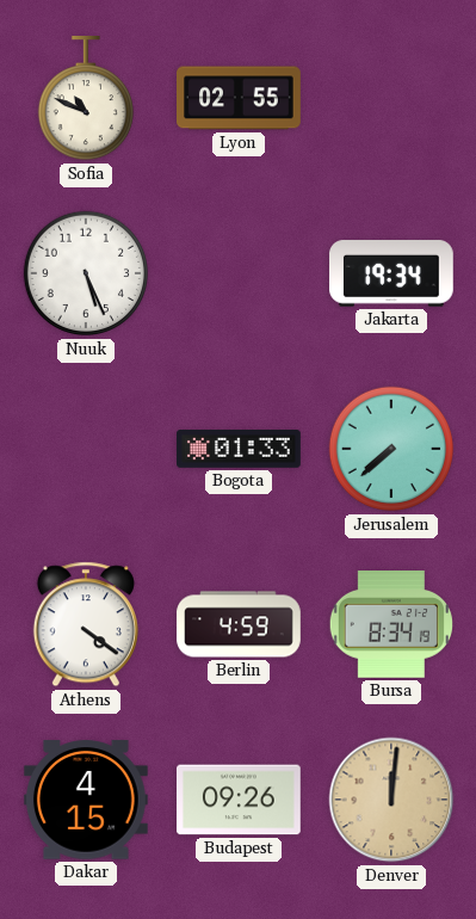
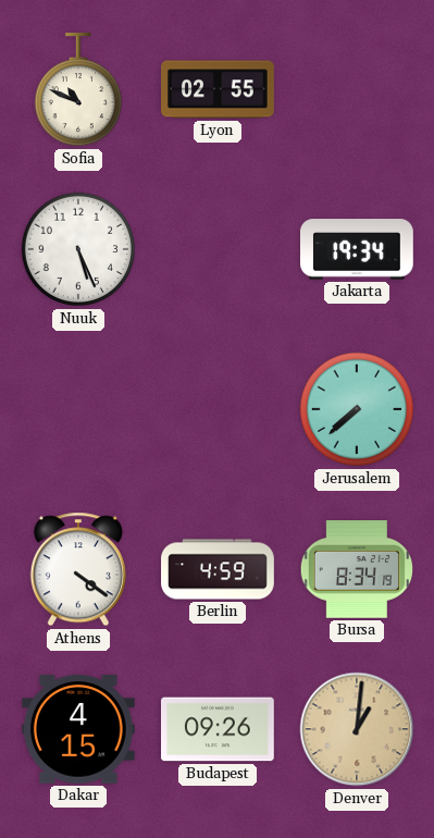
Bogota: 01:33 -> none
Denver: 12:01 -> 1:01
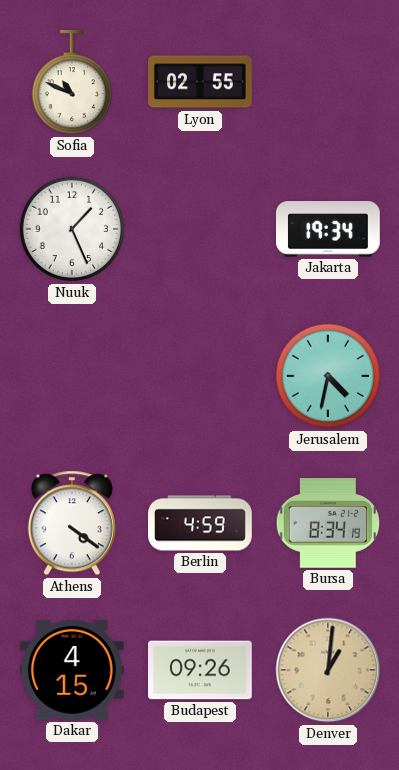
Nuuk: 5:26 -> 1:26
Jerusalem: 7:38 -> 4:32
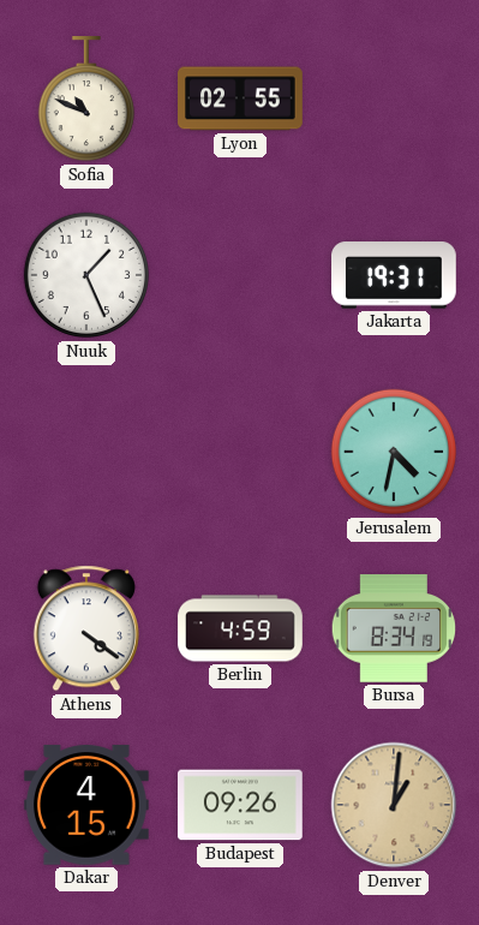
Jakarta: 19:34 -> 19:31
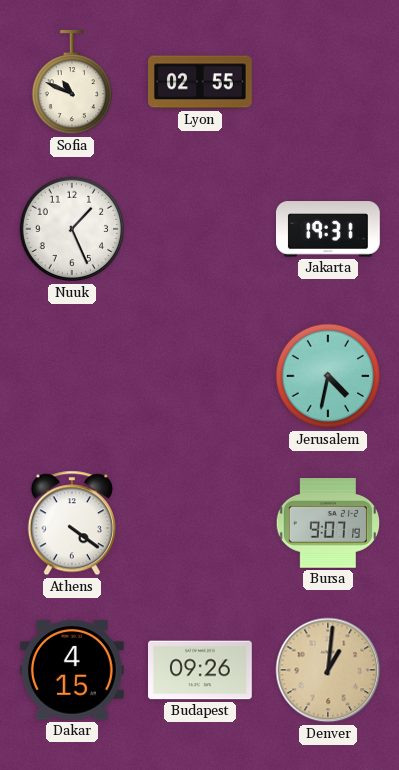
Berlin: 4:59 -> none
Bursa: 8:34 -> 9:07
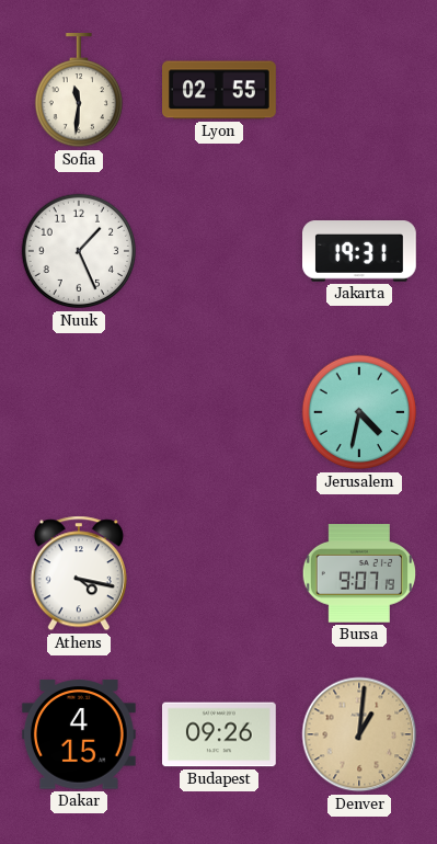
Sofia: 10:49 -> 11:31
Athens: 4:21 -> 4:17
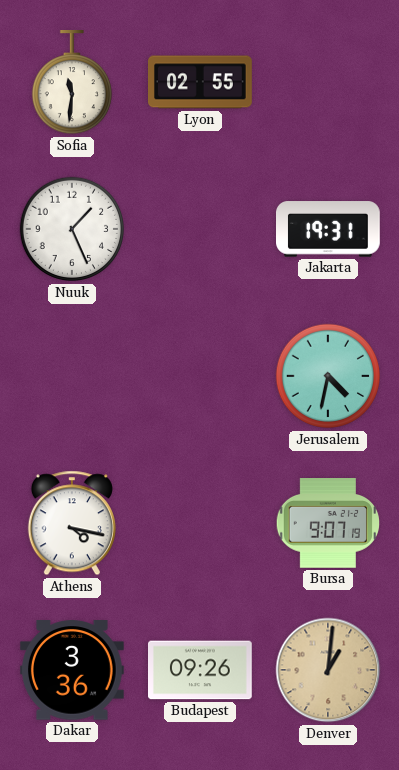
Dakar: 4:15 -> 3:36
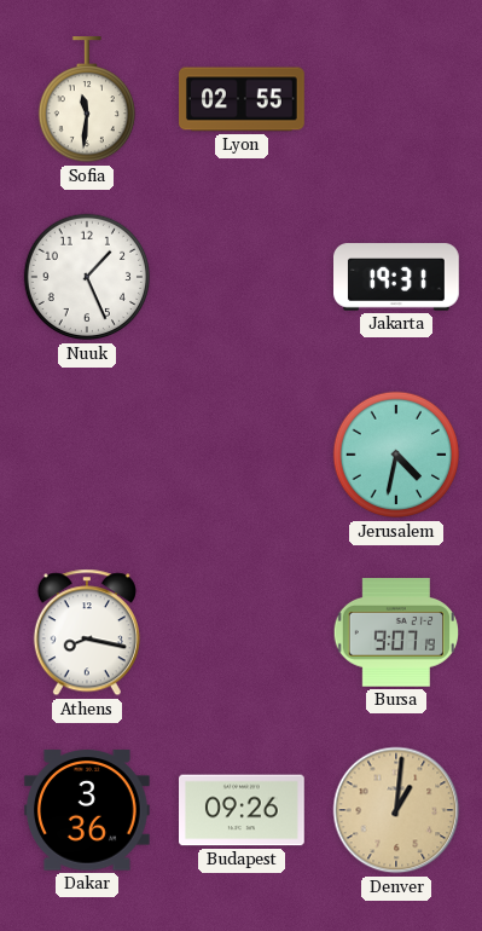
Athens: 4:17 -> 8:17
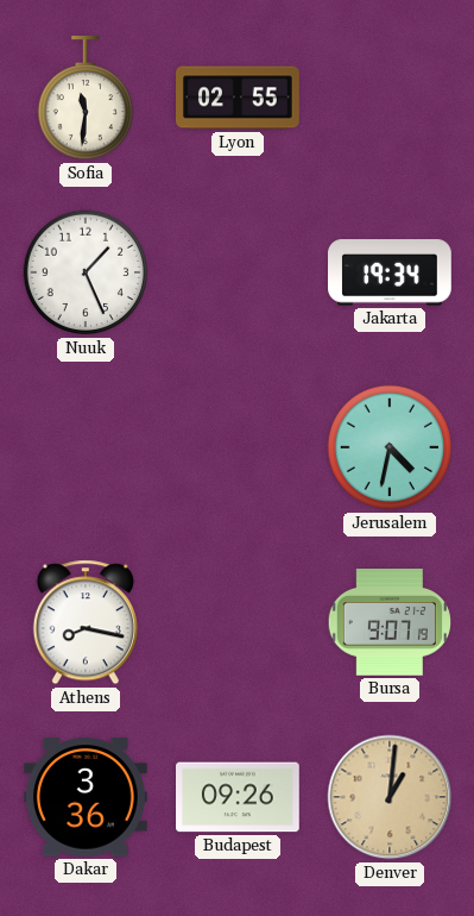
Jakarta: 19:31 -> 19:34
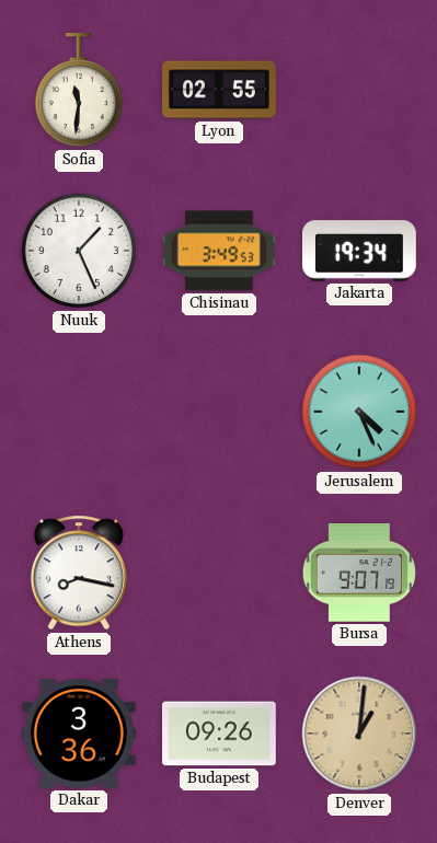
Chisinau: none -> 3:49
Jerusalem: 4:32 -> 4:26
